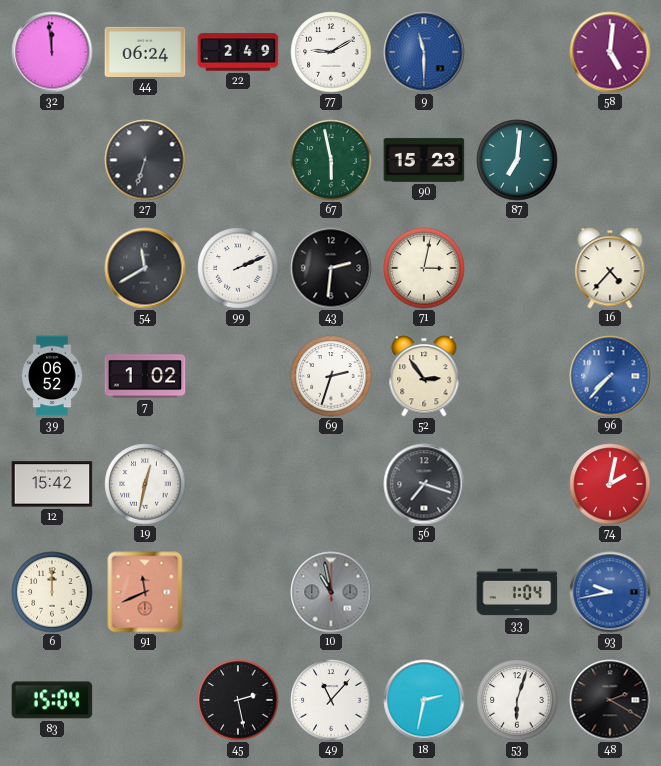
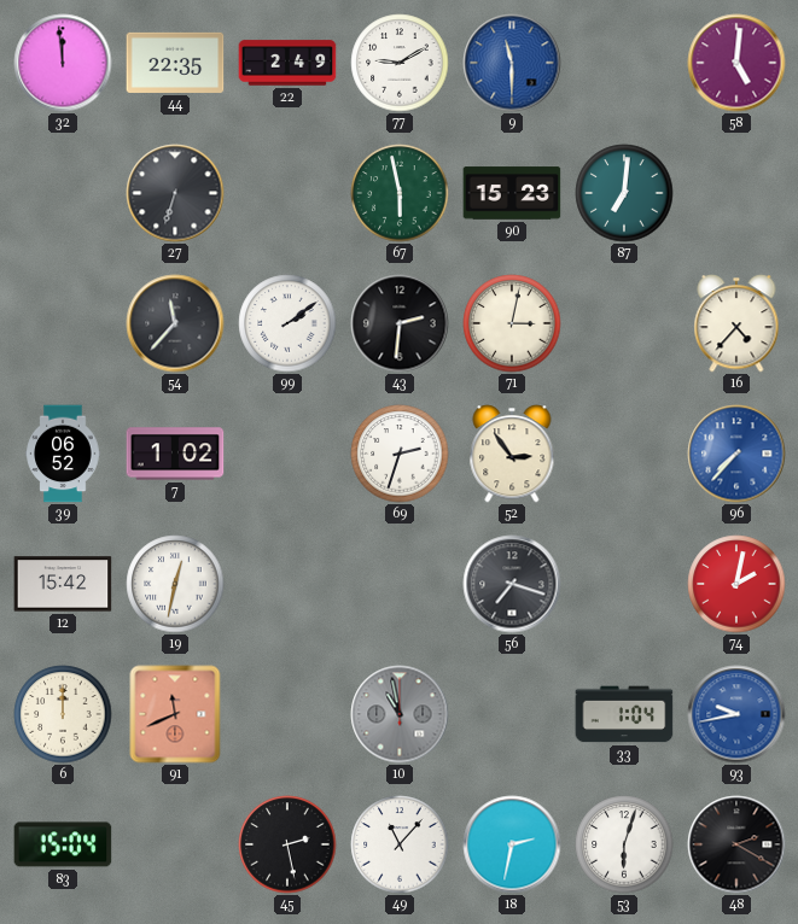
44: 06:24 -> 22:35
54: 11:40 -> 11:37
99: 2:11 -> 2:09
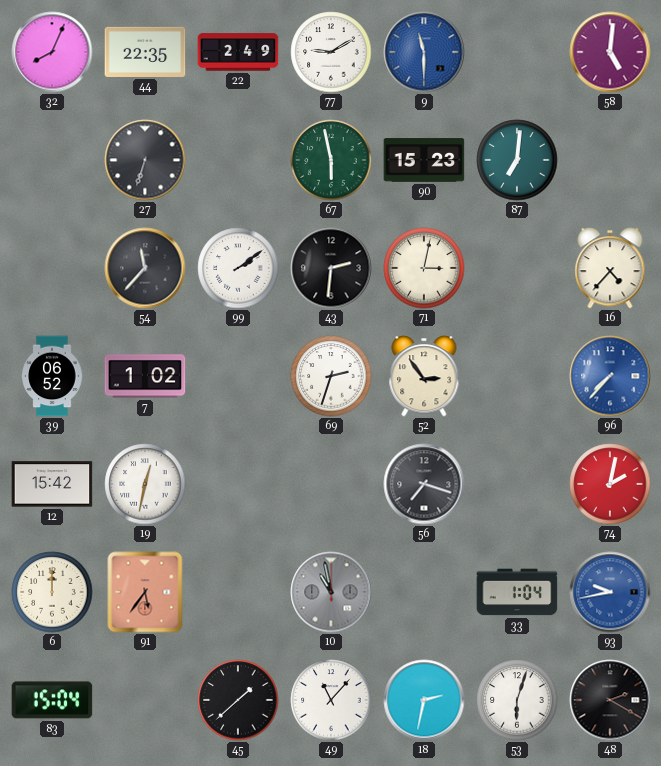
32: 11:59 -> 8:04
91: 11:41 -> 5:36
45: 2:28 -> 1:38
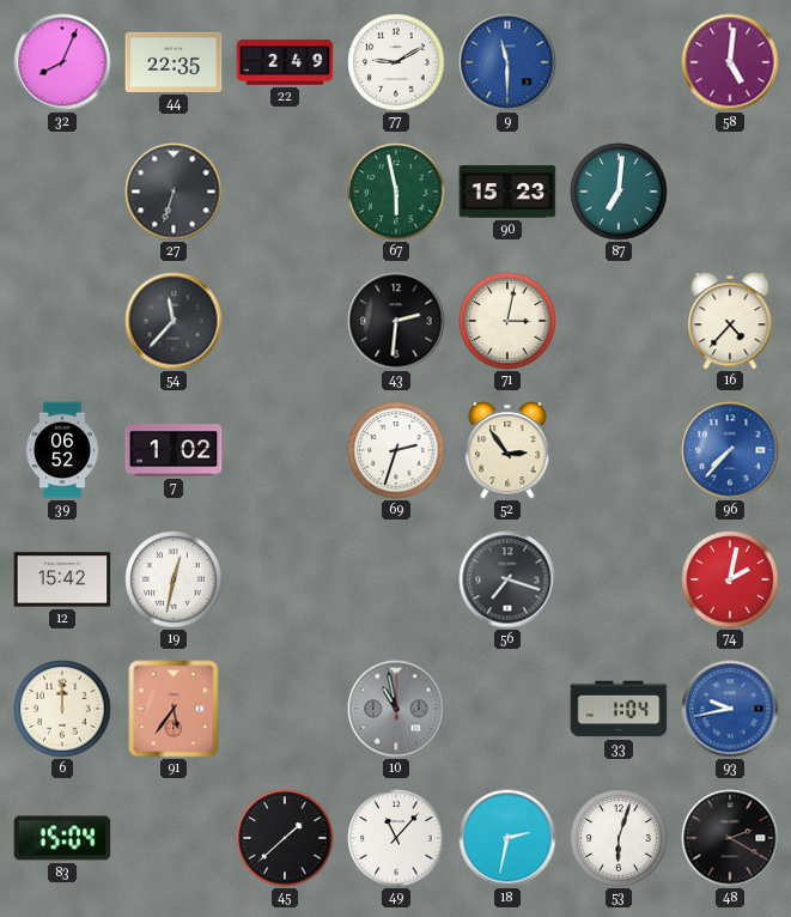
99: 2:09 -> none
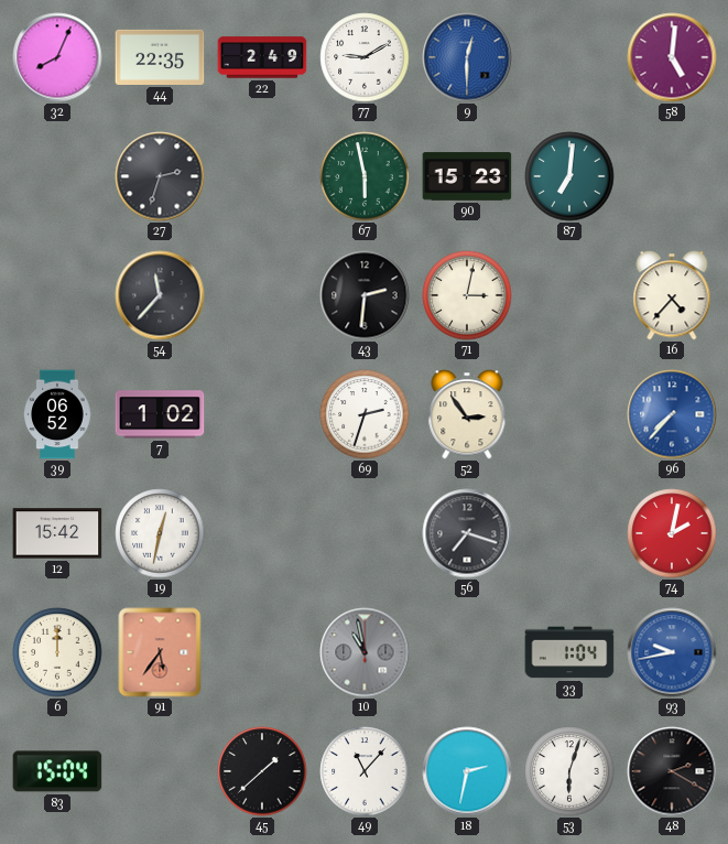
9: 11:30 -> 12:30
27: 6:33 -> 2:33
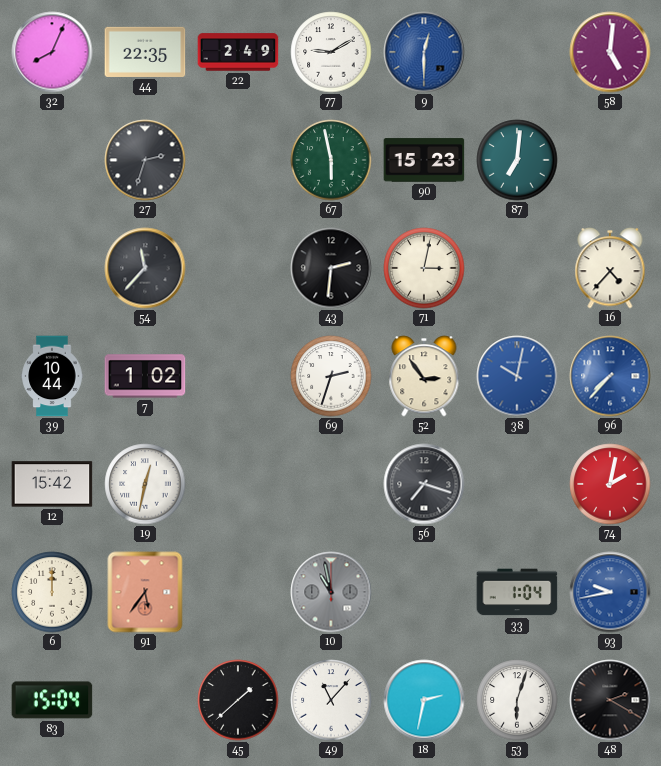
39: 06:52 -> 10:44
38: none -> 10:02
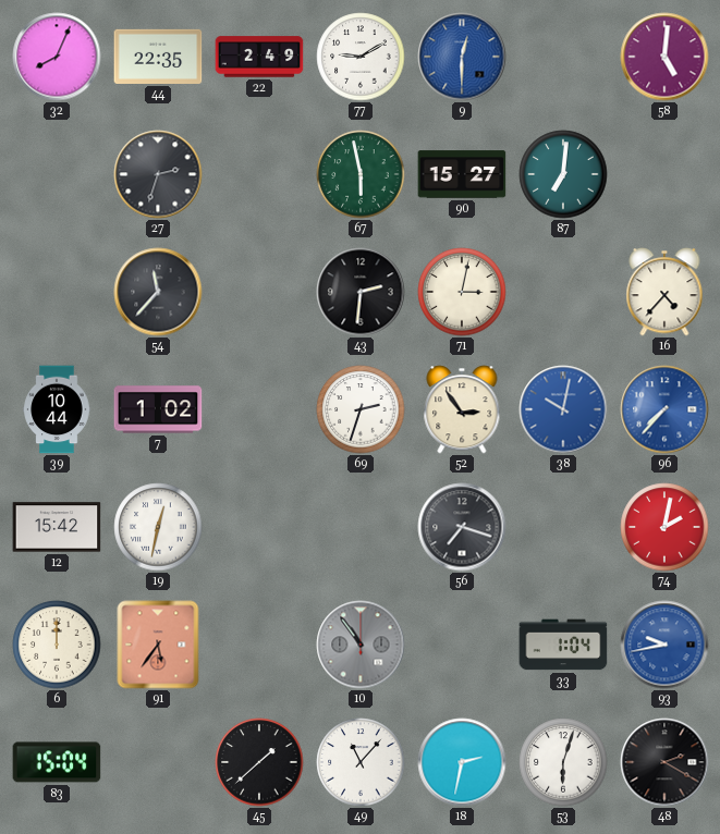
90: 15:23 -> 15:27
10: 10:58 -> 10:54
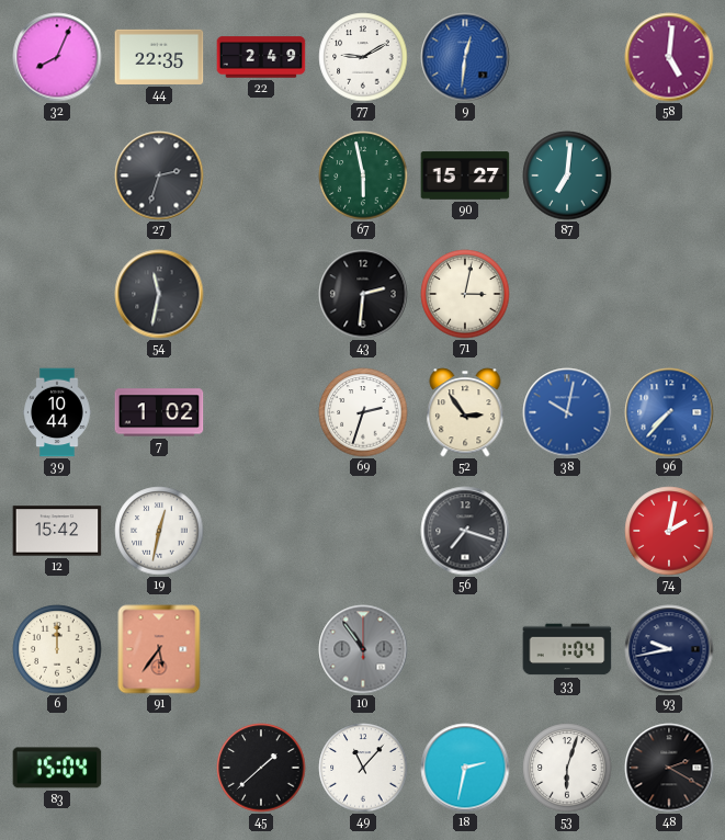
9: 12:30 -> 12:31
54: 11:37 -> 11:32
16: 4:37 -> none
93 dial: blue -> navy
